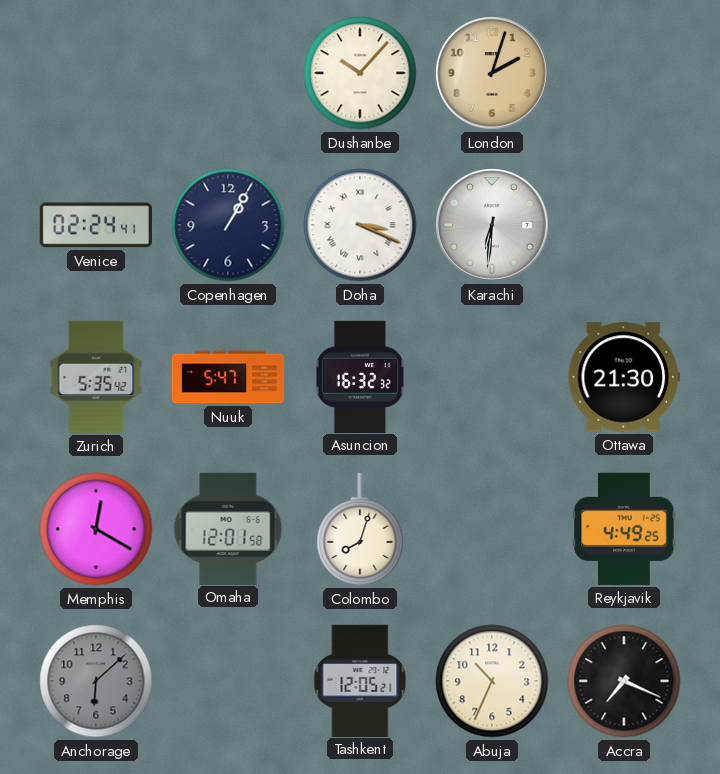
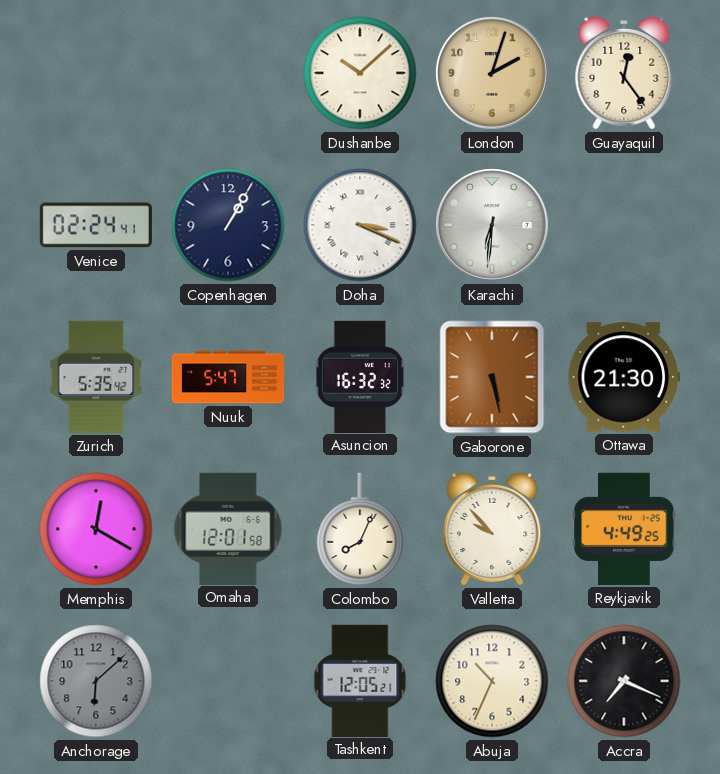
Dushanbe: 10:07 -> 10:08
Guayaquil: none -> 12:24
Gaborone: none -> 5:28
Colombo: 8:03 -> 8:04
Valletta: none -> 9:53
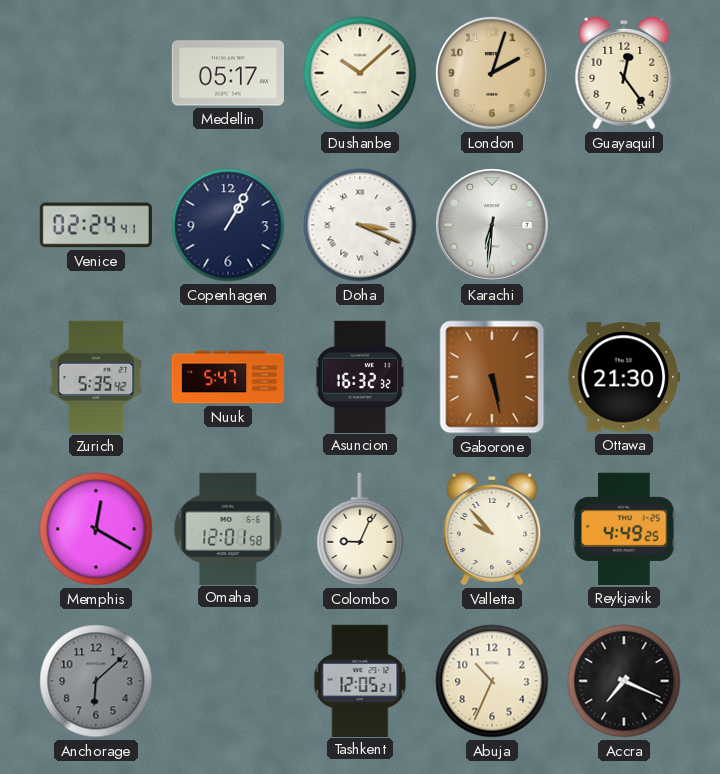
Medellin: none -> 05:17
Colombo: 8:04 -> 9:04
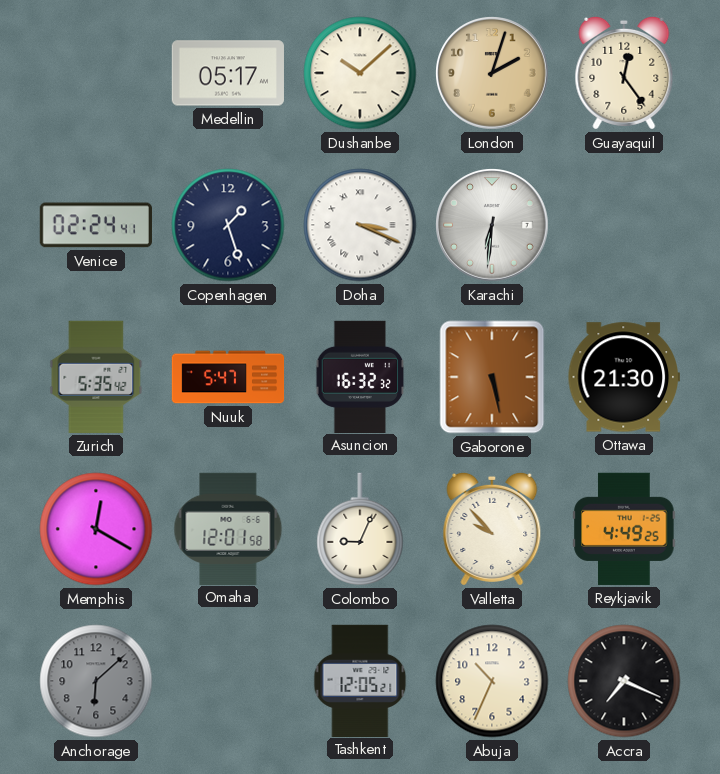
Copenhagen: 1:05 -> 1:27
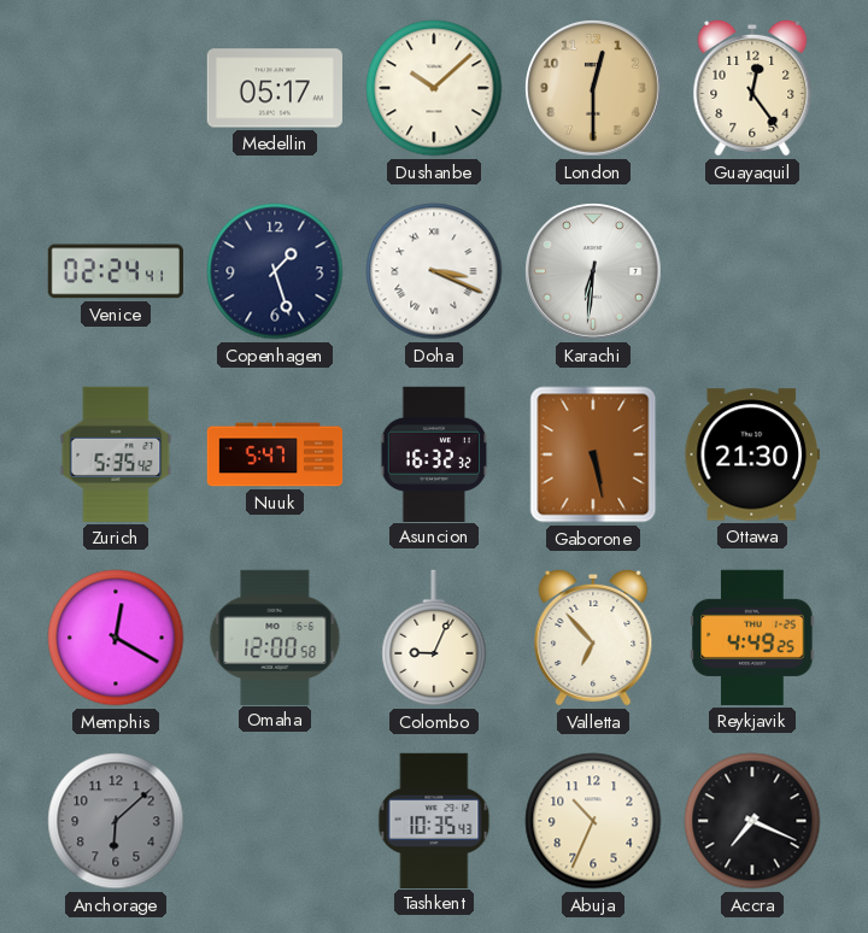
London: 2:03 -> 12:30
Omaha: 12:01 -> 12:00
Valletta: 9:53 -> 6:53
Tashkent: 12:05 -> 10:35
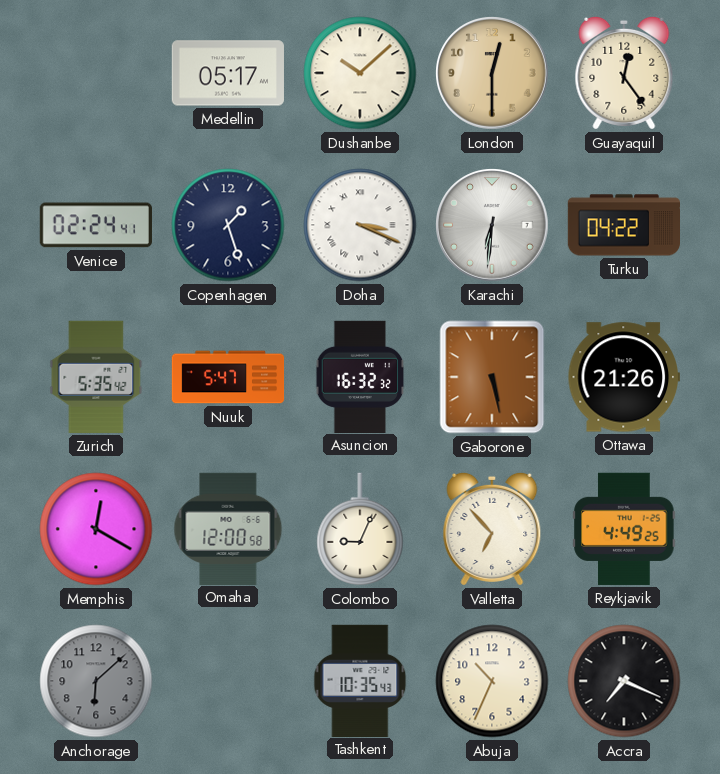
Turku: none -> 04:22
Ottawa: 21:30 -> 21:26
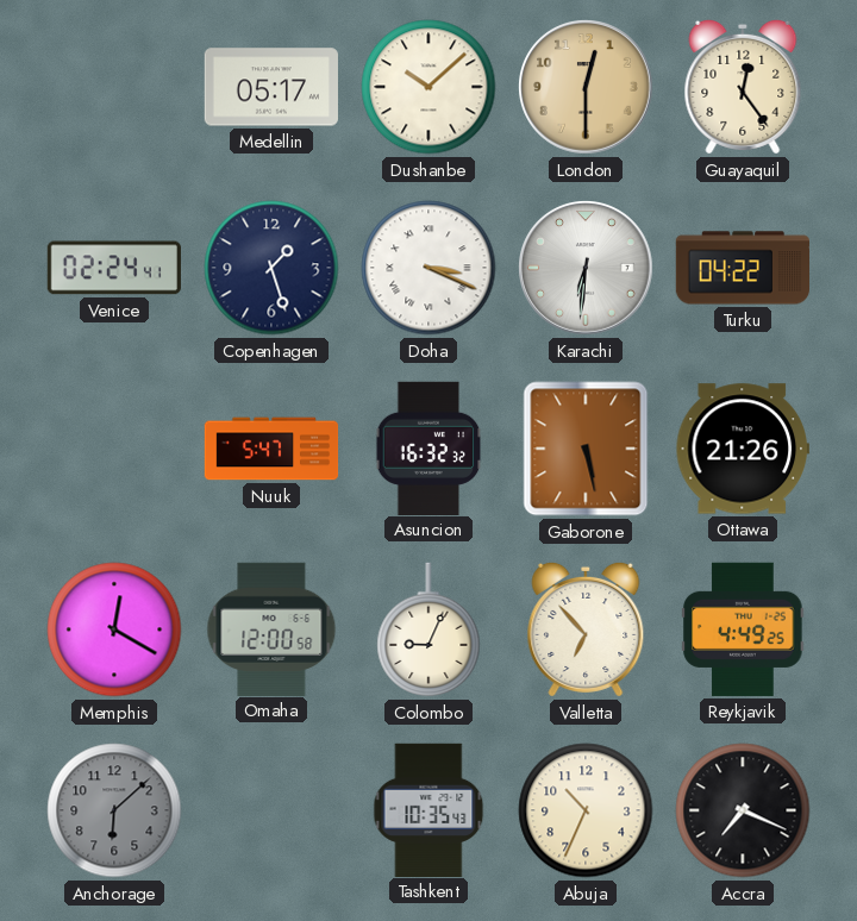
Zurich: 5:35 -> none
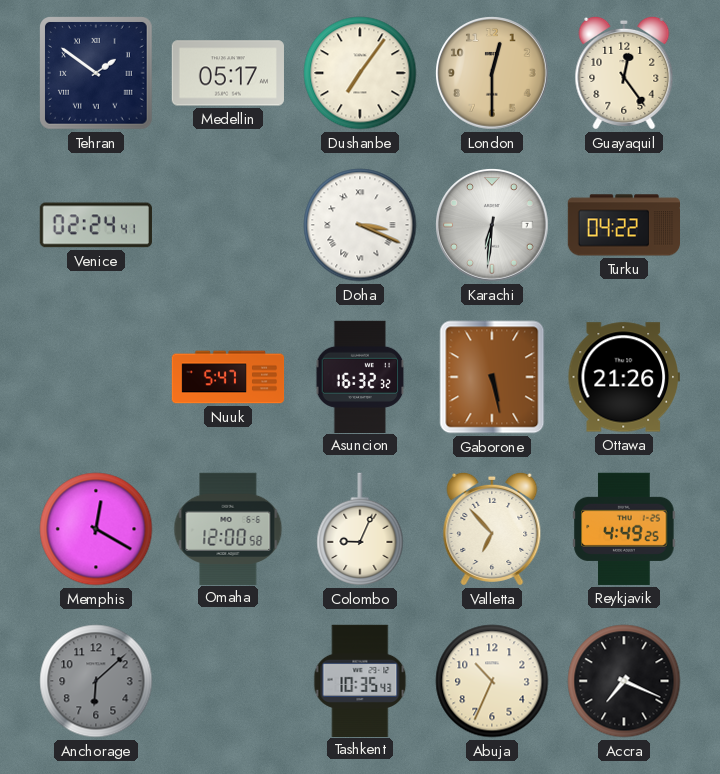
Tehran: none -> 1:51
Dushanbe: 10:08 -> 7:06
Copenhagen: 1:27 -> none
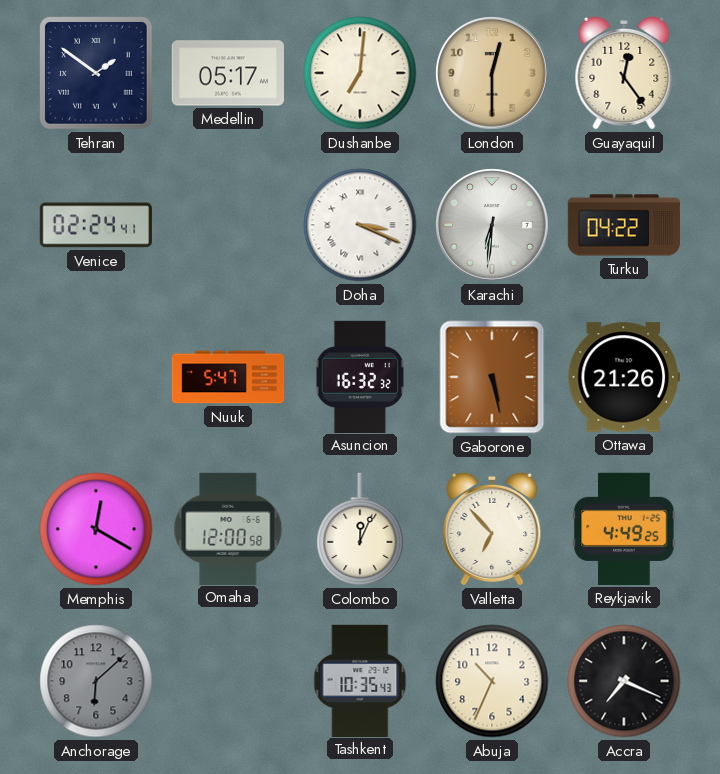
Dushanbe: 7:06 -> 7:01
Colombo: 9:04 -> 12:04
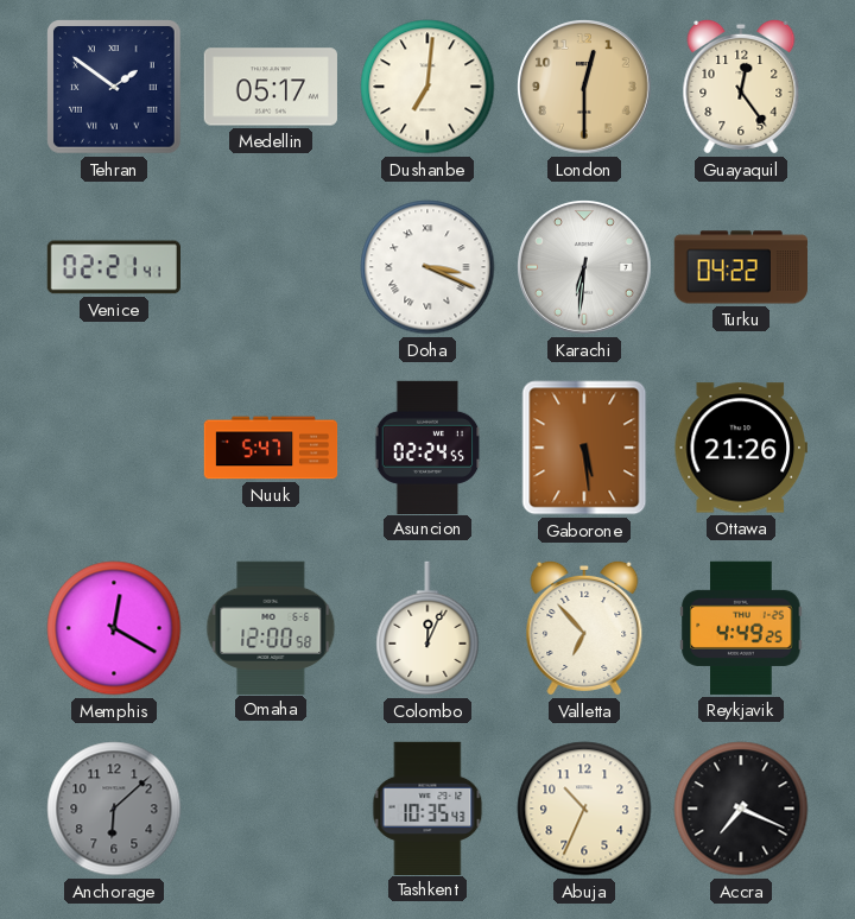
Venice: 02:24 -> 02:21
Asuncion: 16:32 -> 02:24
Gaborone: 5:28 -> 5:29
